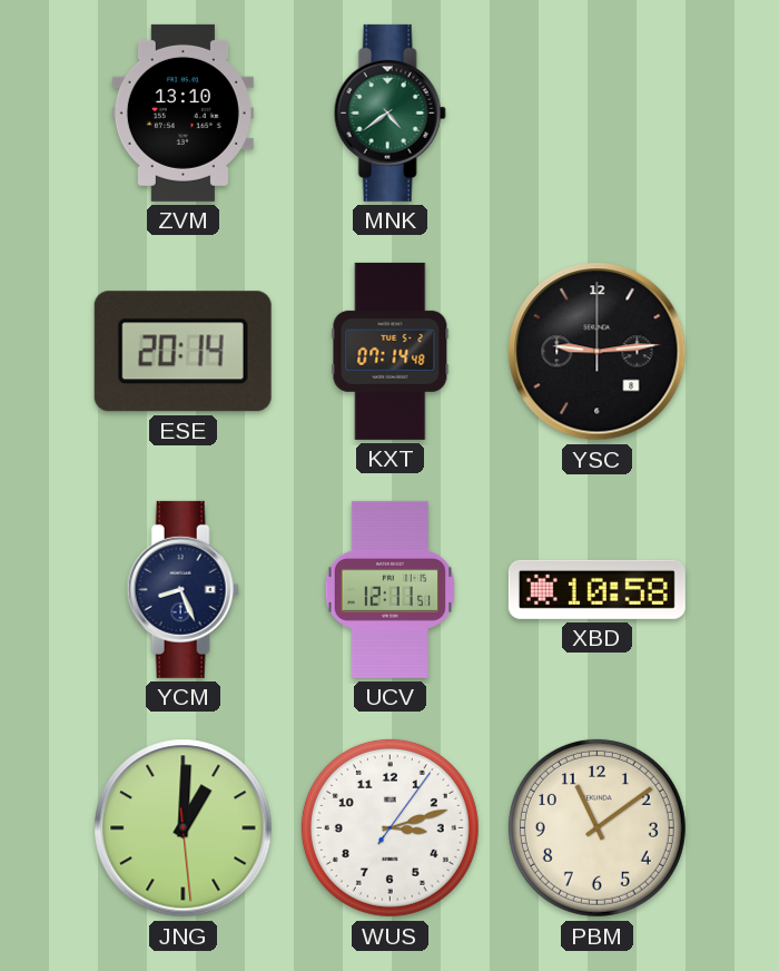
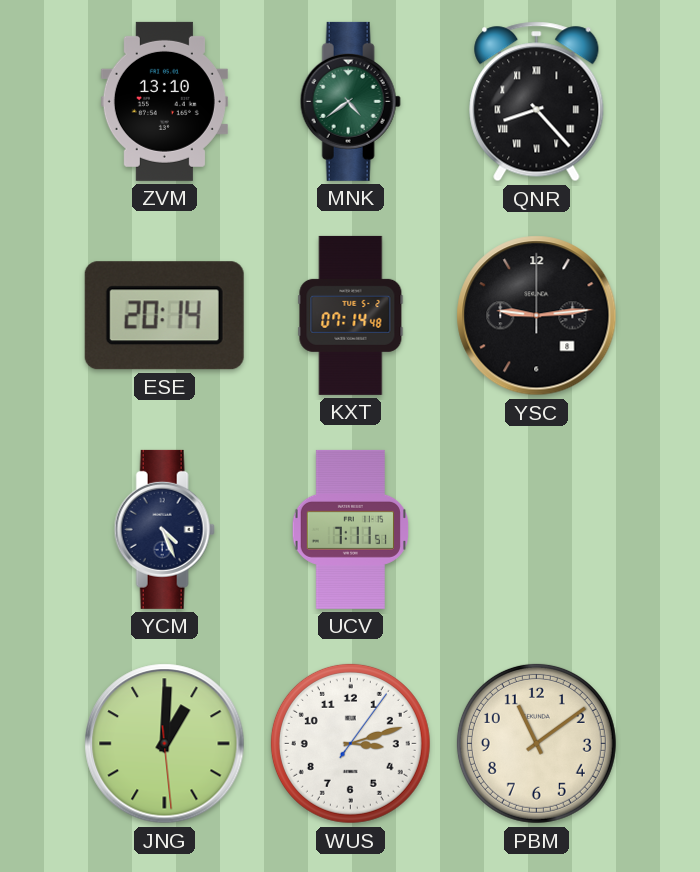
QNR: none -> 8:23
YCM: 8:26 -> 4:26
UCV: 12:11 -> 7:11
XBD: 10:58 -> none
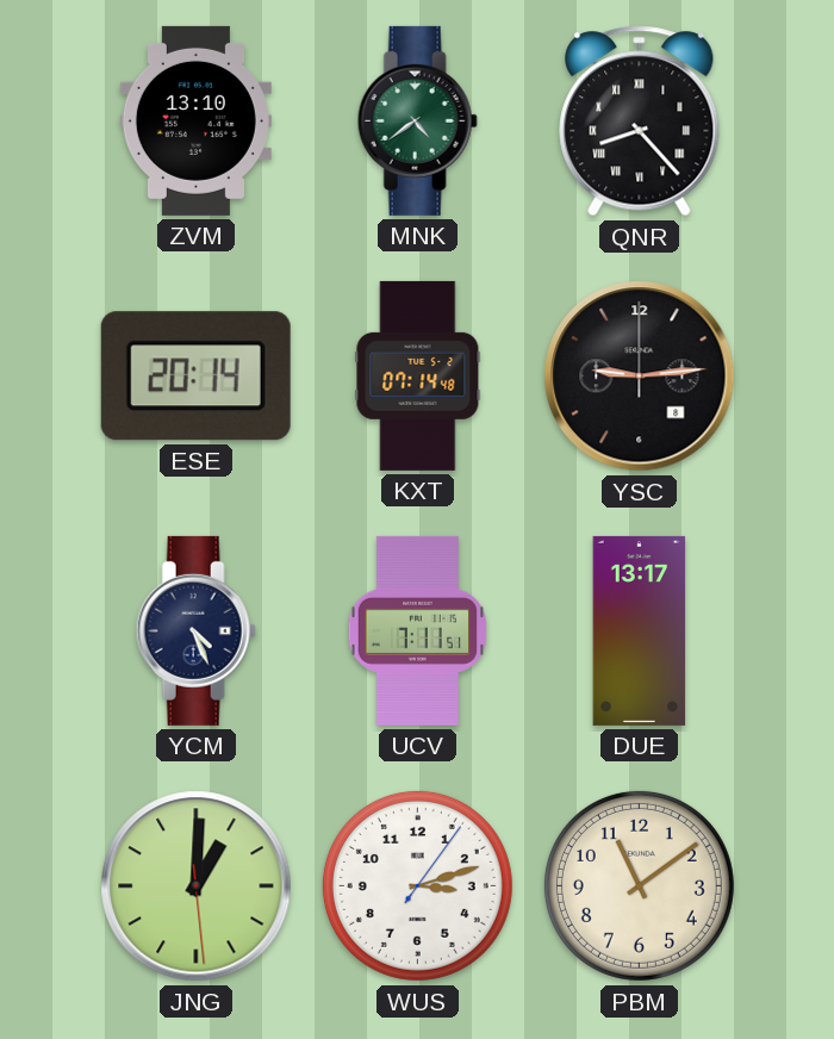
DUE: none -> 13:17
